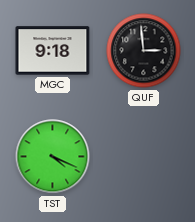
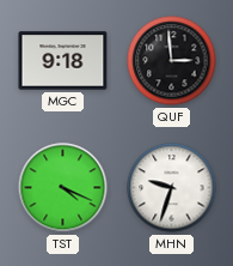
MHN: none -> 9:33
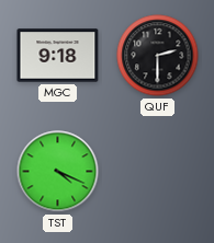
QUF: 2:59 -> 2:30
MHN: 9:33 -> none
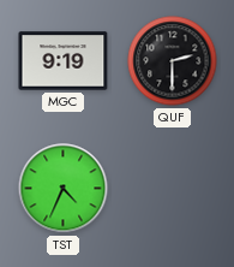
MGC: 9:18 -> 9:19
TST: 4:19 -> 4:34
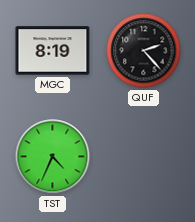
MGC: 9:19 -> 8:19
QUF: 2:30 -> 2:23
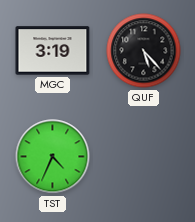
MGC: 8:19 -> 3:19
QUF: 2:23 -> 5:23
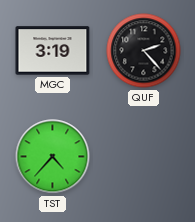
QUF: 5:23 -> 2:23
TST: 4:34 -> 4:37
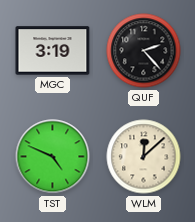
TST: 4:37 -> 4:49
WLM: none -> 12:08
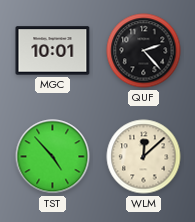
MGC: 3:19 -> 10:01
TST: 4:49 -> 4:53
